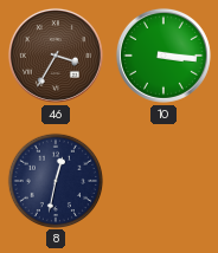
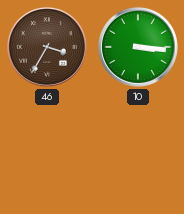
8: 12:32 -> none
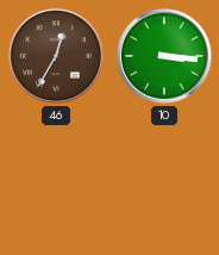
46: 3:35 -> 12:35
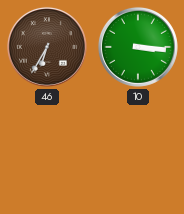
46: 12:35 -> 6:35
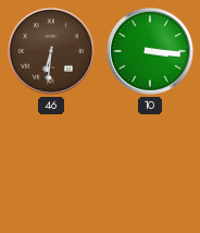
46: 6:35 -> 6:31
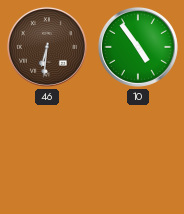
10: 3:16 -> 4:54
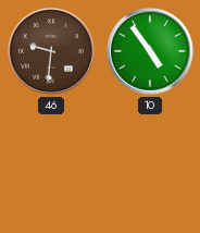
46: 6:31 -> 9:31
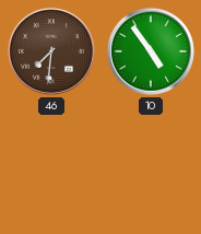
46: 9:31 -> 7:31
